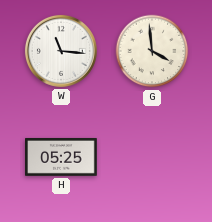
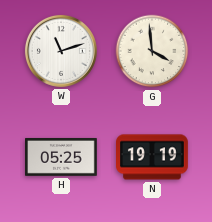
W: 11:16 -> 11:12
N: none -> 19:19
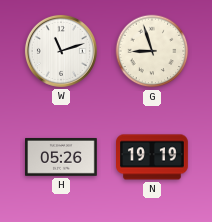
G: 3:59 -> 8:57
H: 05:25 -> 05:26
